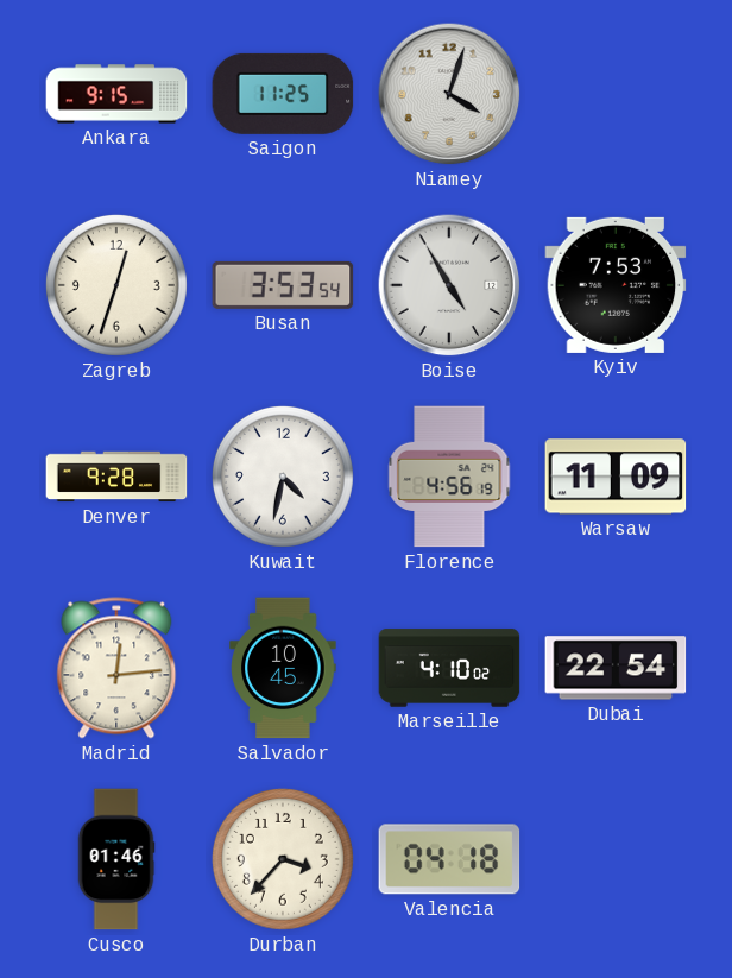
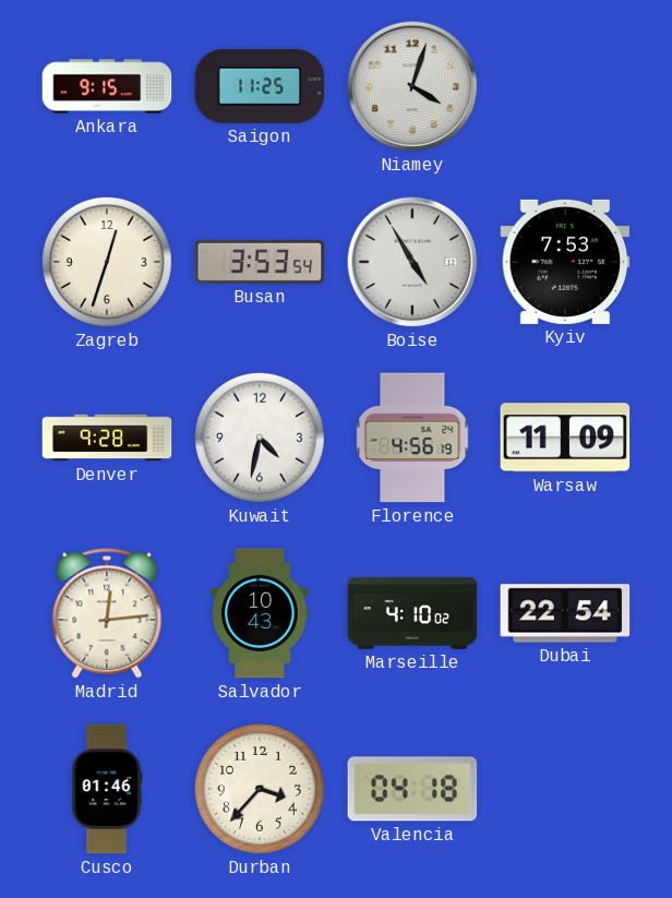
Salvador: 10:45 -> 10:43
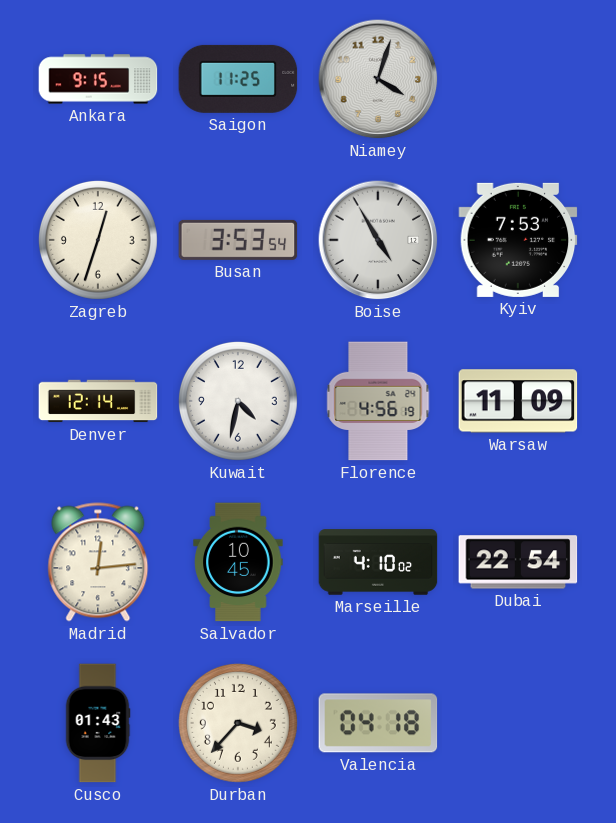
Denver: 9:28 -> 12:14
Salvador: 10:43 -> 10:45
Cusco: 01:46 -> 01:43
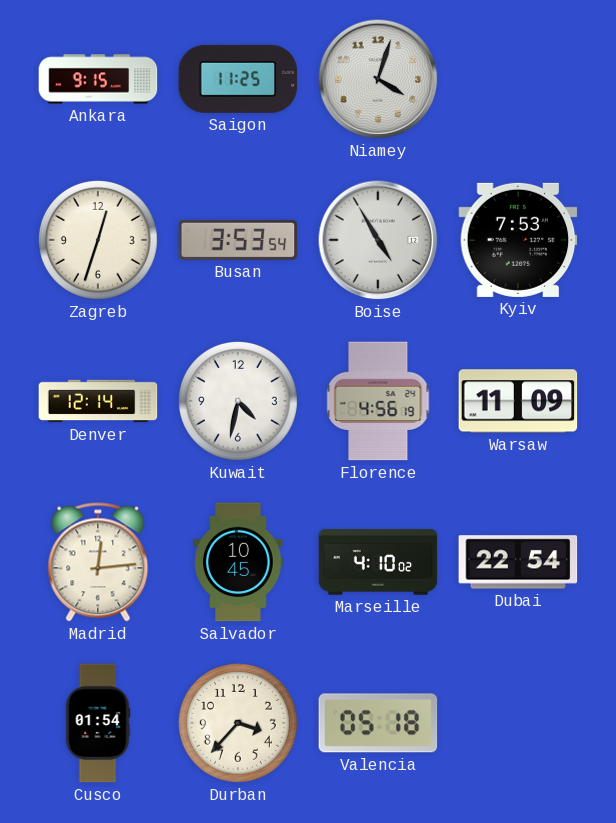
Cusco: 01:43 -> 01:54
Valencia: 04:18 -> 05:18
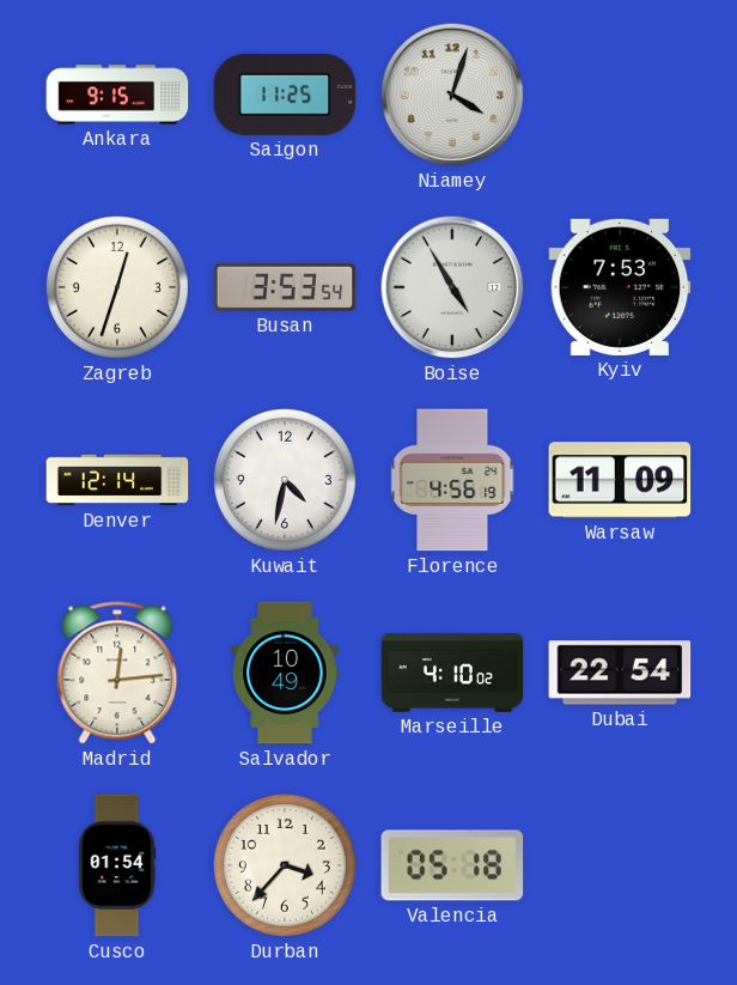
Salvador: 10:45 -> 10:49
